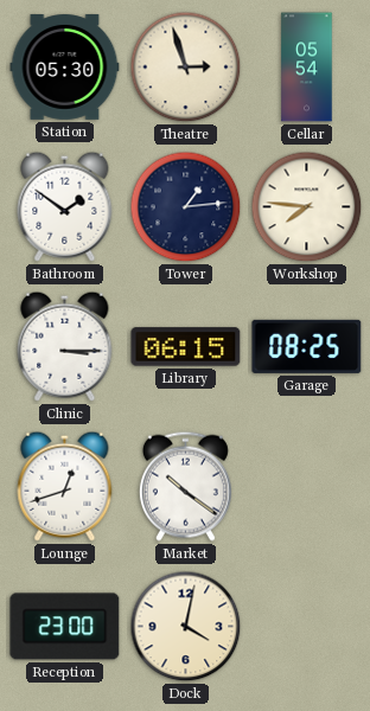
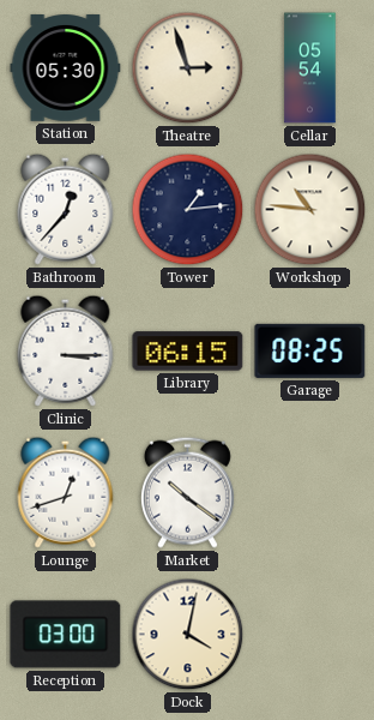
Bathroom: 1:51 -> 12:37
Workshop: 7:46 -> 10:46
Reception: 23:00 -> 03:00
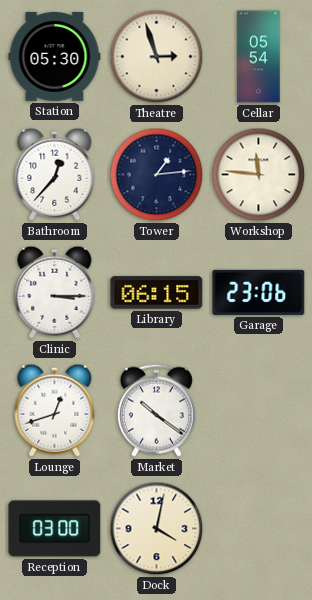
Workshop: 10:46 -> 11:46
Garage: 08:25 -> 23:06
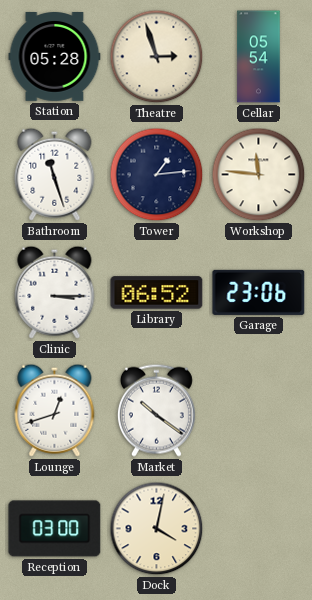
Station: 05:30 -> 05:28
Bathroom: 12:37 -> 11:27
Library: 06:15 -> 06:52
